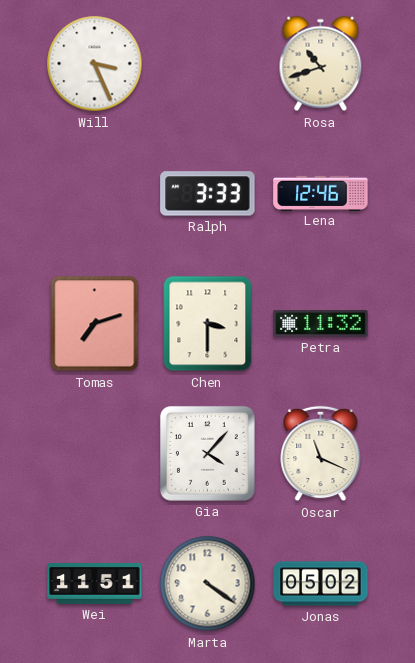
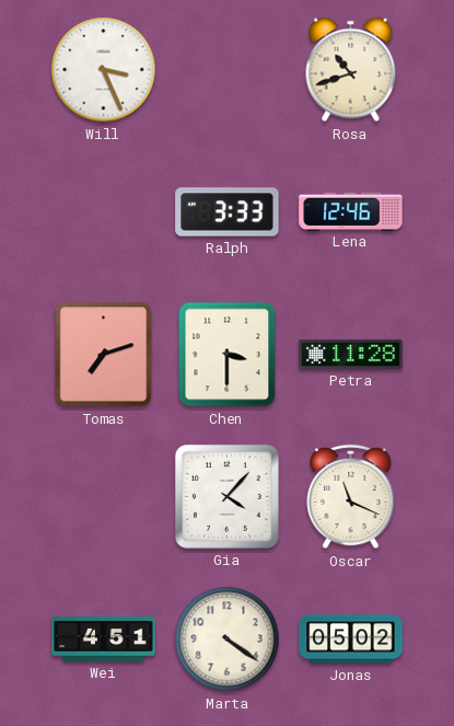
Petra: 11:32 -> 11:28
Wei: 11:51 -> 4:51
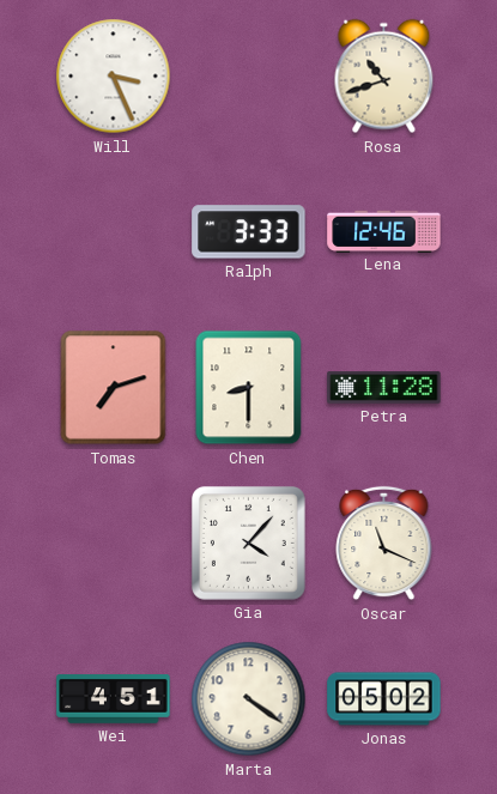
Chen: 3:30 -> 8:30
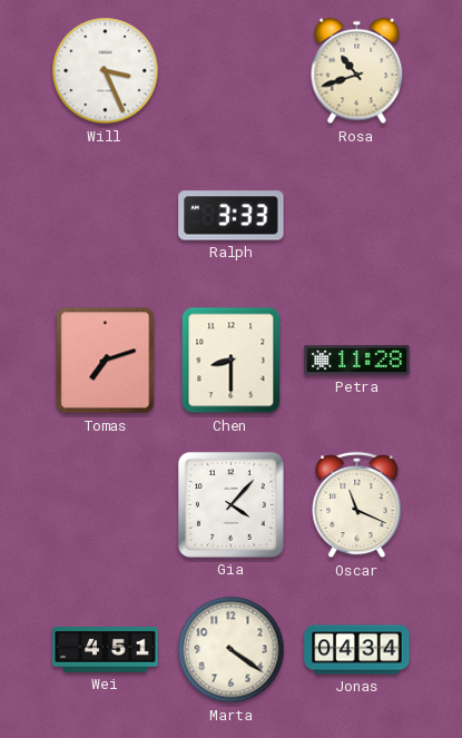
Lena: 12:46 -> none
Jonas: 05:02 -> 04:34
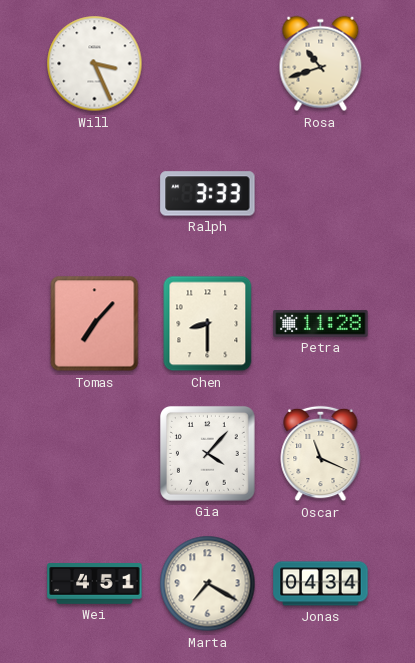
Tomas: 7:12 -> 7:07
Marta: 4:21 -> 7:20
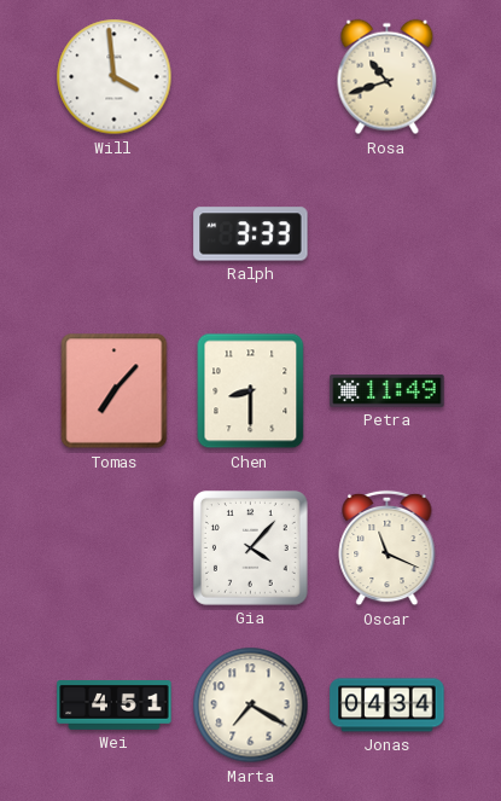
Will: 3:26 -> 3:59
Petra: 11:28 -> 11:49
